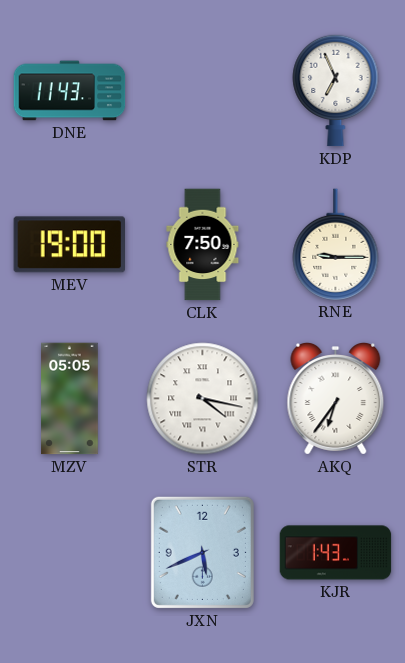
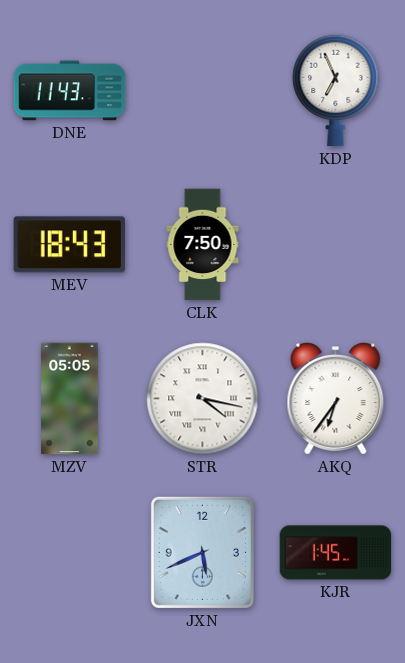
MEV: 19:00 -> 18:43
RNE: 9:15 -> none
KJR: 1:43 -> 1:45
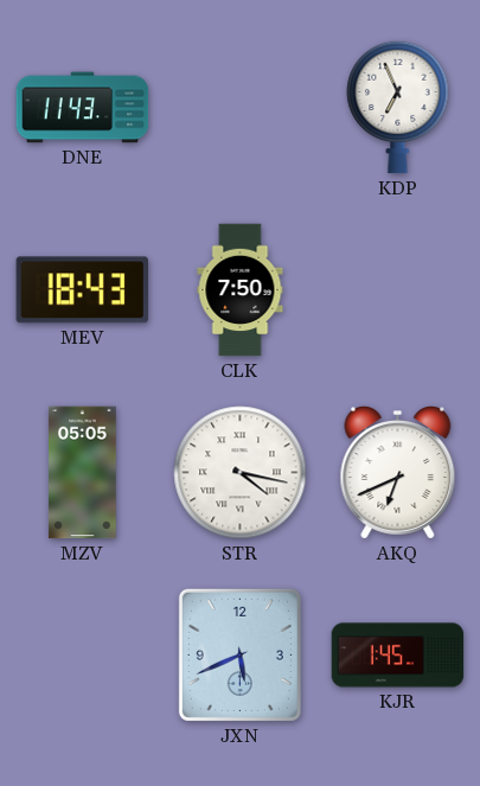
AKQ: 6:36 -> 6:41
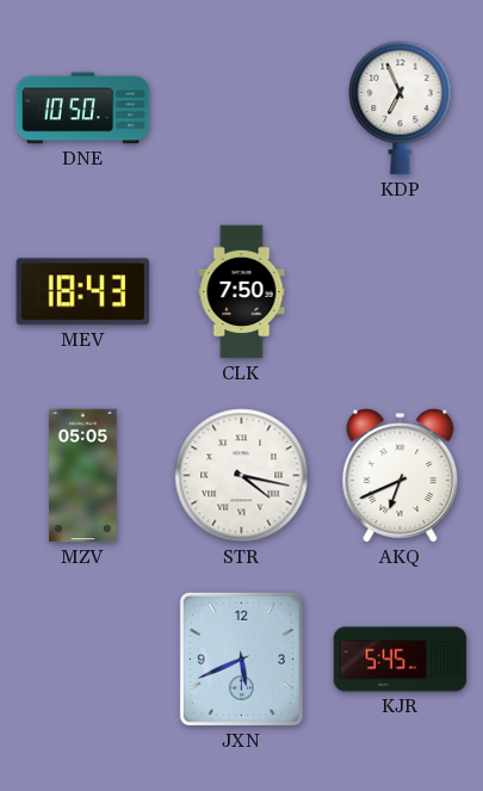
DNE: 11:43 -> 10:50
KJR: 1:45 -> 5:45
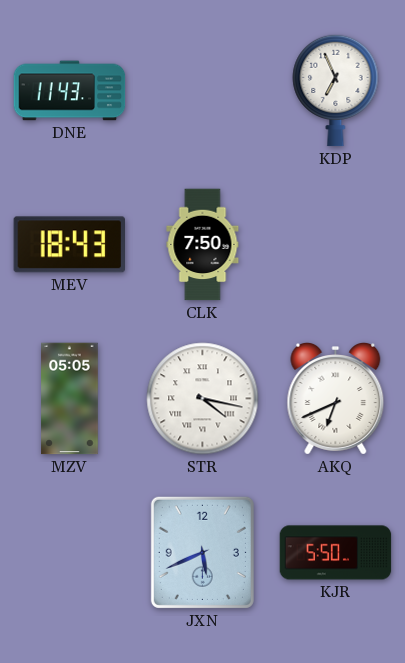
DNE: 10:50 -> 11:43
KJR: 5:45 -> 5:50
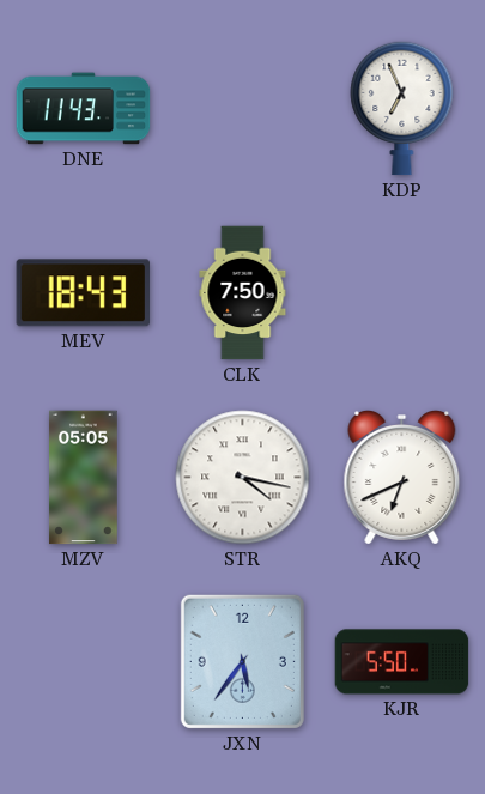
JXN: 5:41 -> 5:36
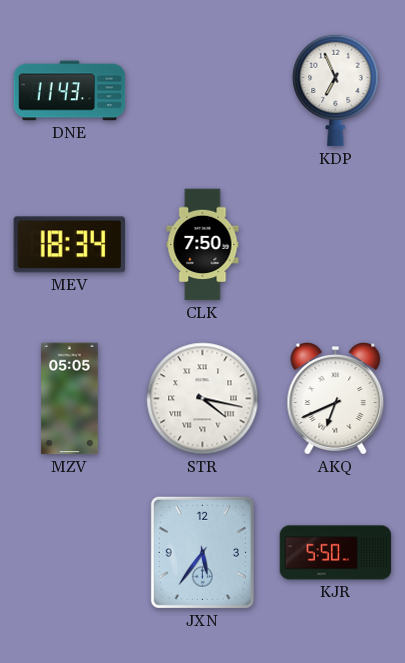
MEV: 18:43 -> 18:34
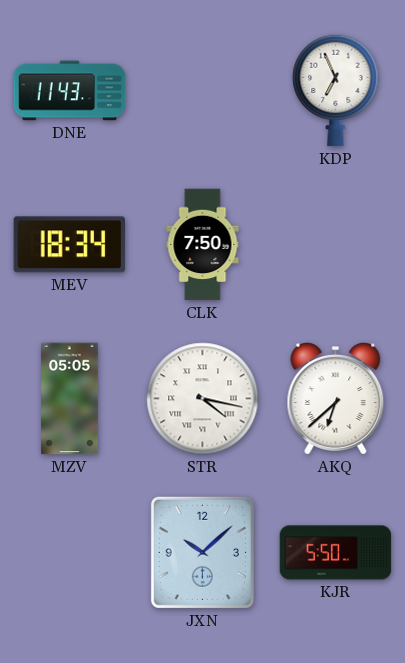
AKQ: 6:41 -> 6:38
JXN: 5:36 -> 10:08
